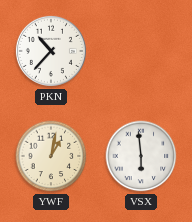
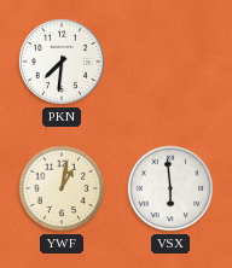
PKN: 10:37 -> 7:31
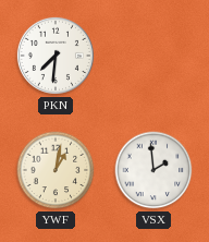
VSX: 5:59 -> 1:59
